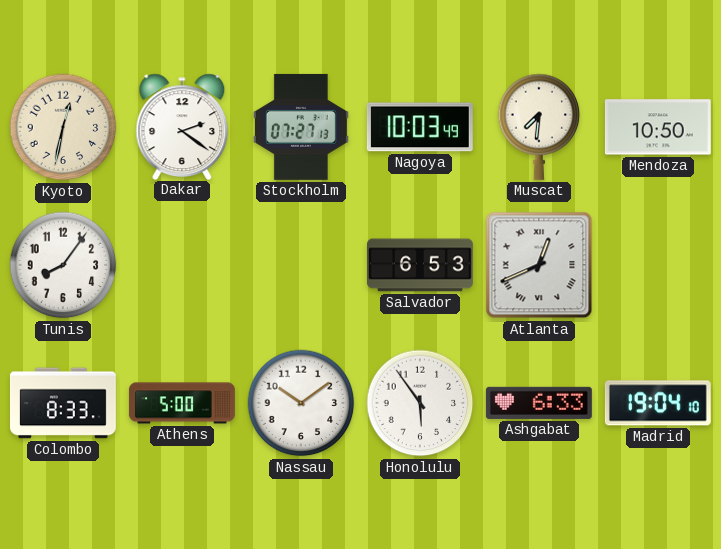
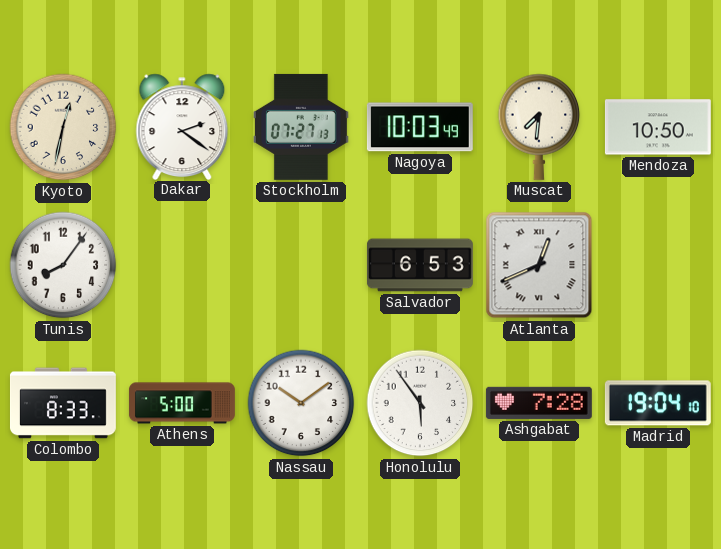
Ashgabat: 6:33 -> 7:28
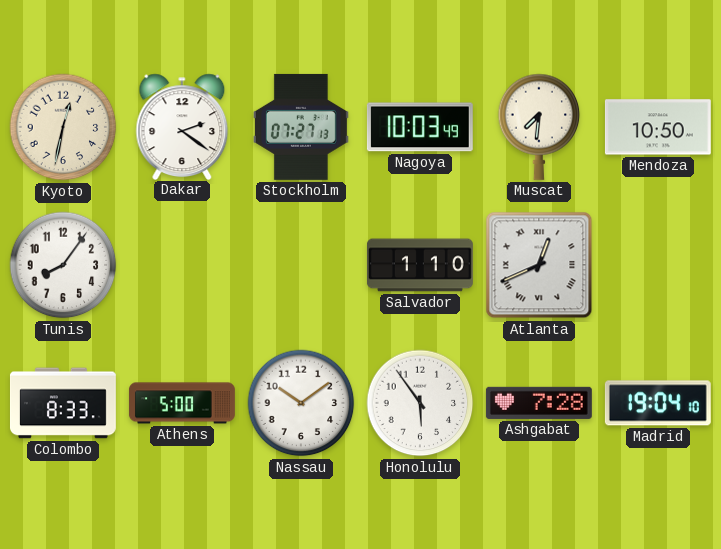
Salvador: 6:53 -> 1:10
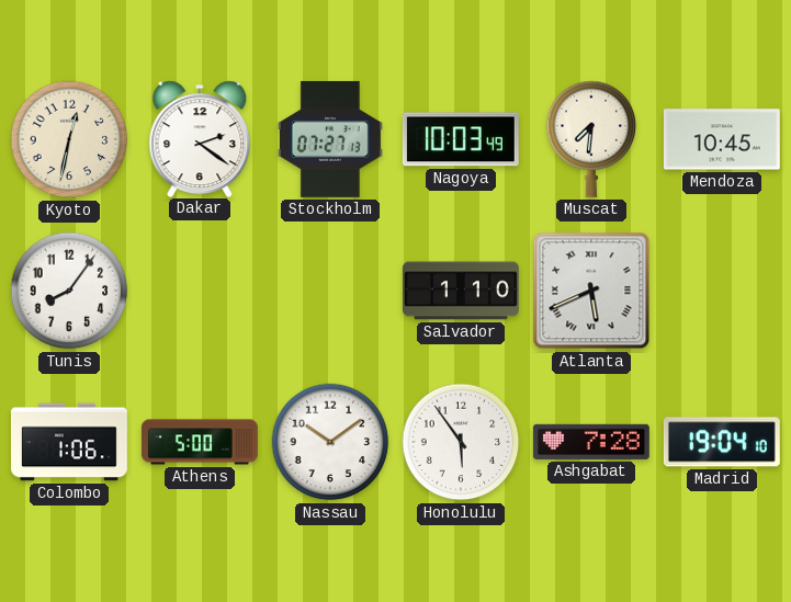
Mendoza: 10:50 -> 10:45
Atlanta: 12:41 -> 5:41
Colombo: 8:33 -> 1:06
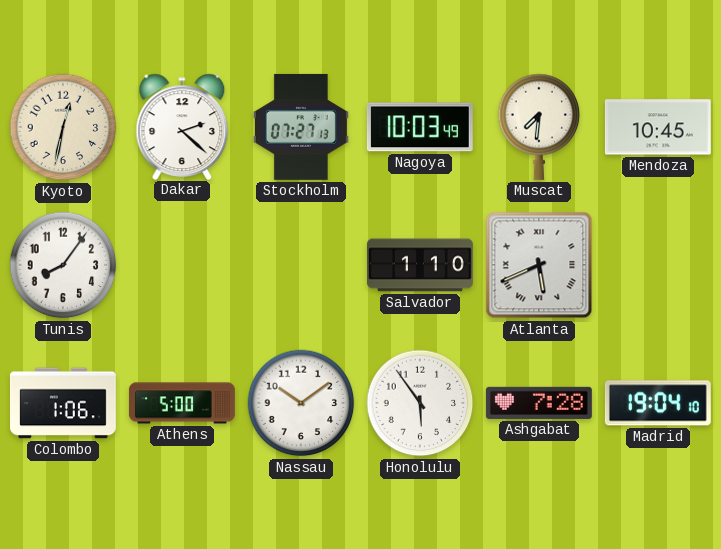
Dakar: 2:21 -> 2:22
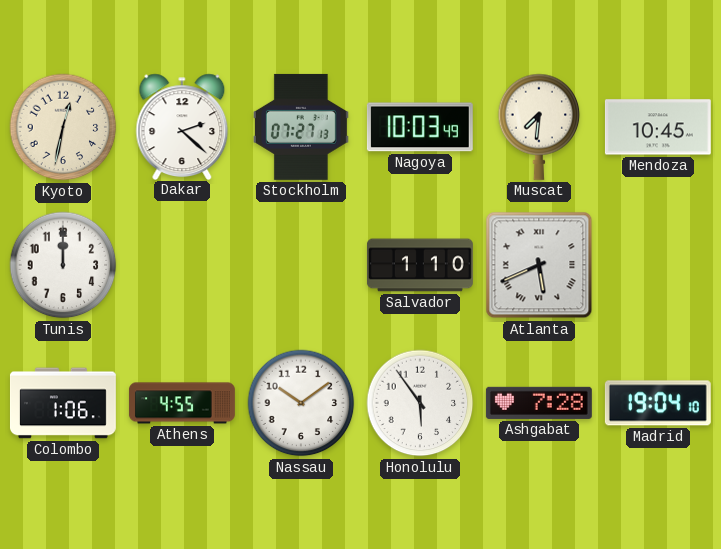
Tunis: 8:06 -> 12:00
Athens: 5:00 -> 4:55
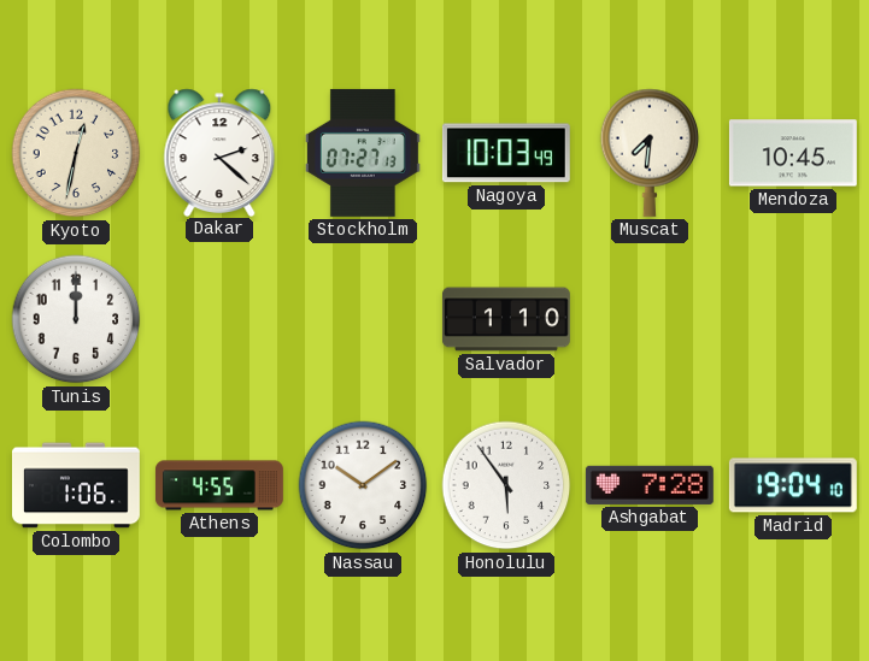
Atlanta: 5:41 -> none
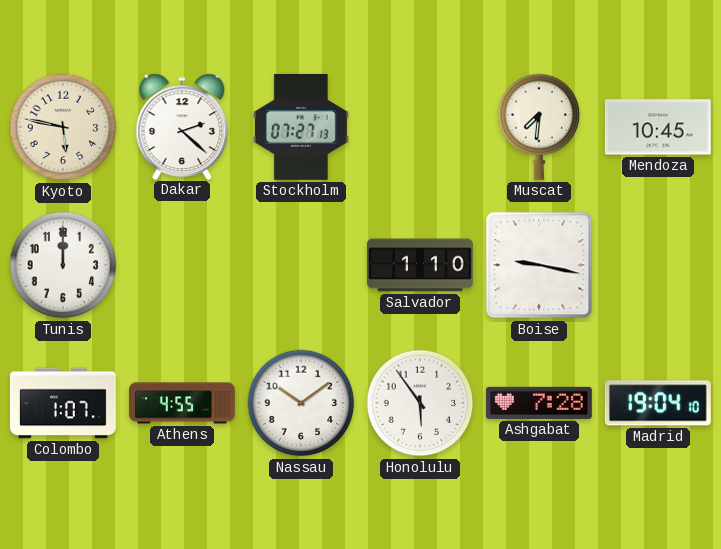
Kyoto: 12:32 -> 5:47
Nagoya: 10:03 -> none
Boise: none -> 9:17
Colombo: 1:06 -> 1:07
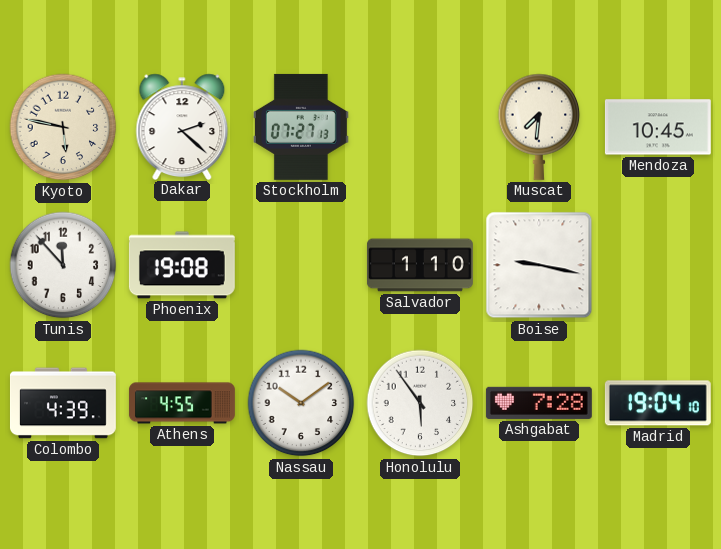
Tunis: 12:00 -> 11:53
Phoenix: none -> 19:08
Colombo: 1:07 -> 4:39
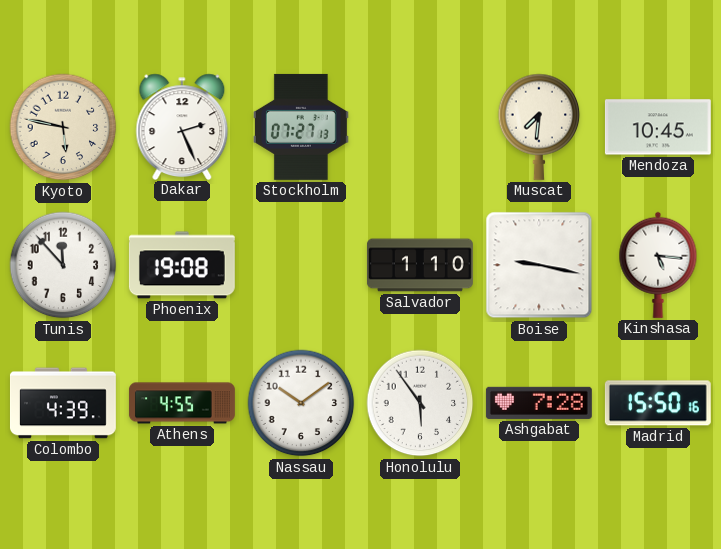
Dakar: 2:22 -> 2:26
Kinshasa: none -> 5:16
Madrid: 19:04 -> 15:50
